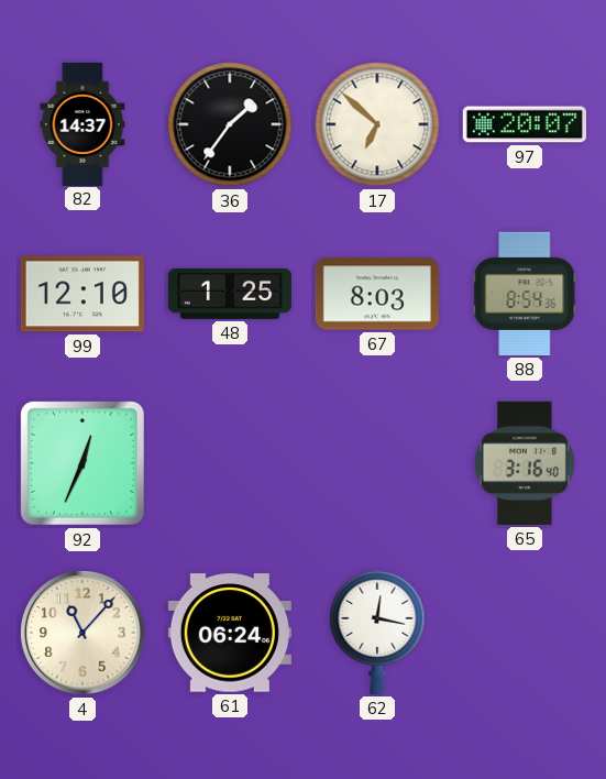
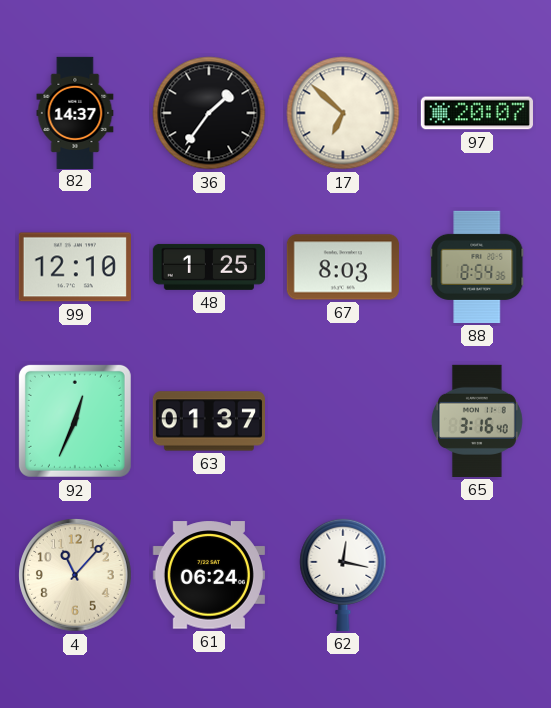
63: none -> 01:37
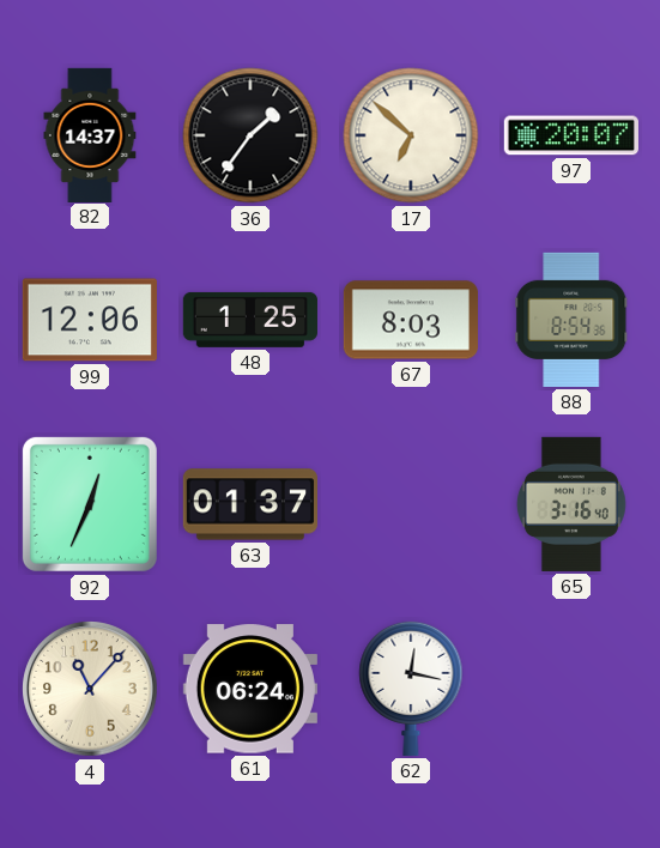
99: 12:10 -> 12:06
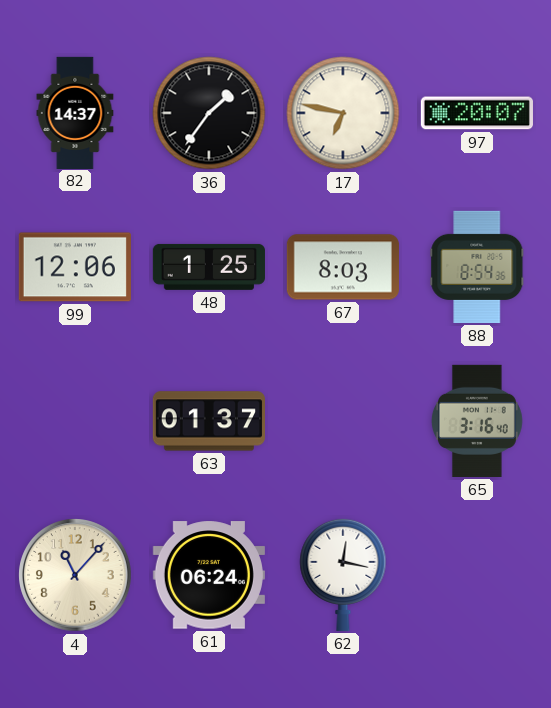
17: 6:52 -> 6:47
92: 12:34 -> none
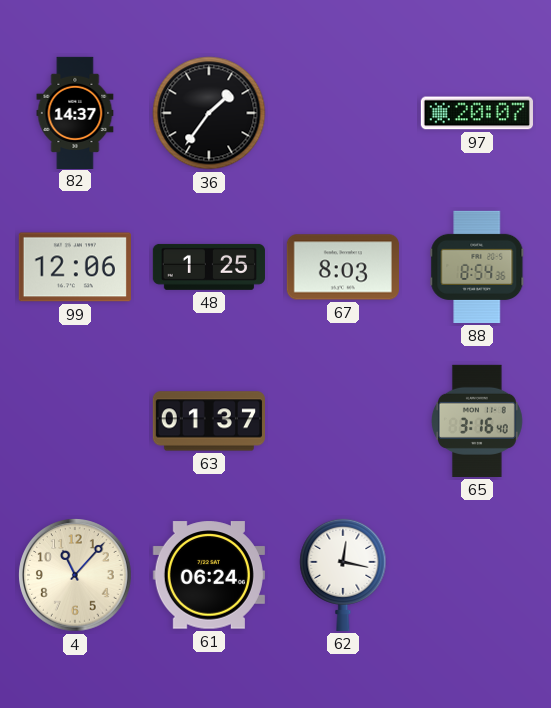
17: 6:47 -> none
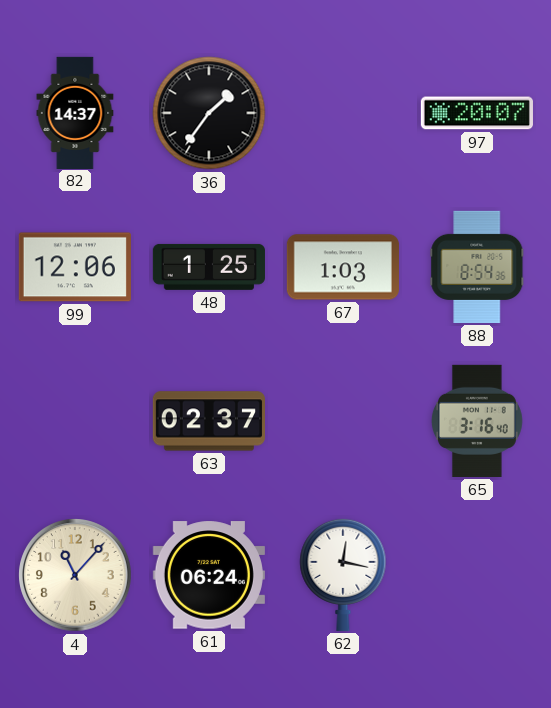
67: 8:03 -> 1:03
63: 01:37 -> 02:37
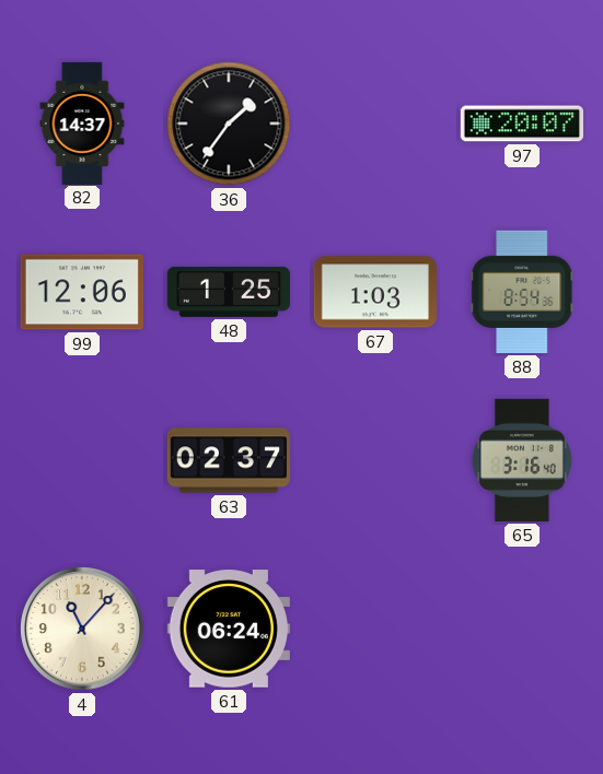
62: 12:17 -> none
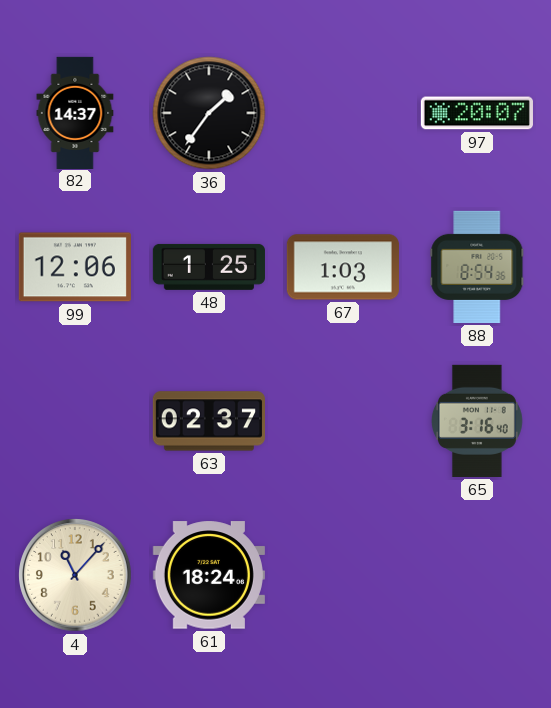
61: 06:24 -> 18:24
